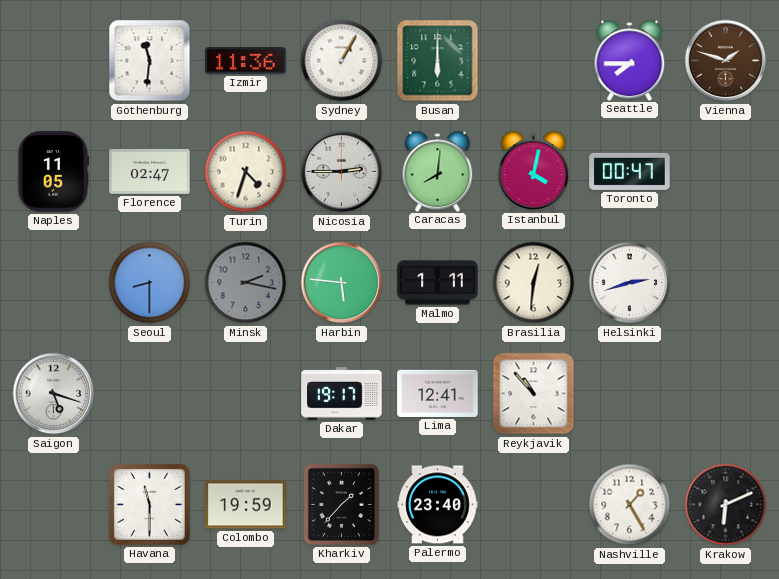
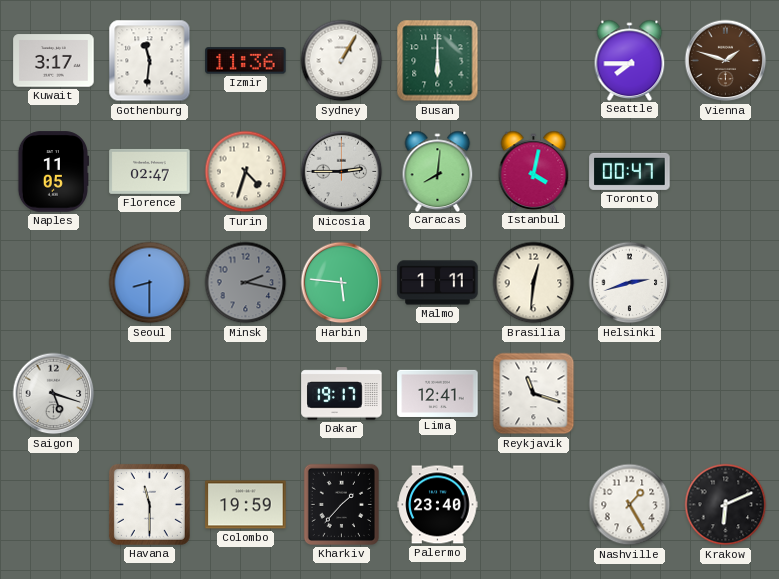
Kuwait: none -> 3:17
Reykjavik: 10:53 -> 11:18
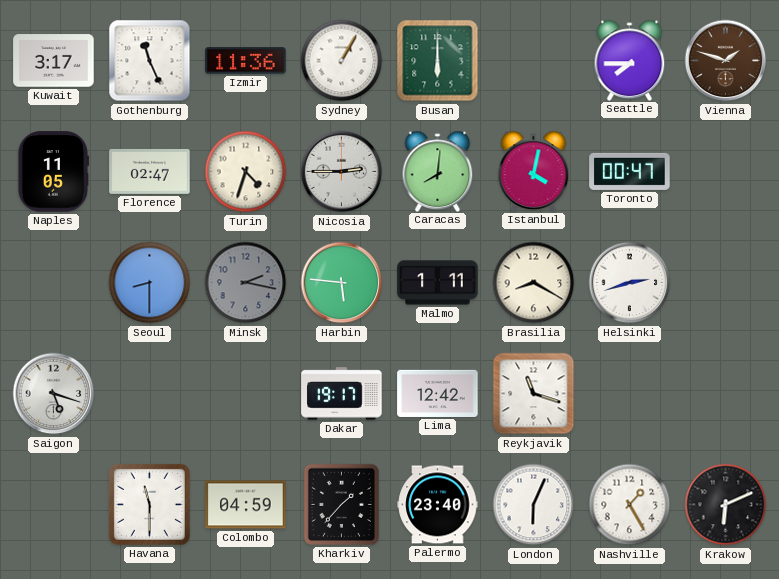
Gothenburg: 11:31 -> 11:26
Brasilia: 12:31 -> 8:20
Lima: 12:41 -> 12:42
Colombo: 19:59 -> 04:59
London: none -> 6:04
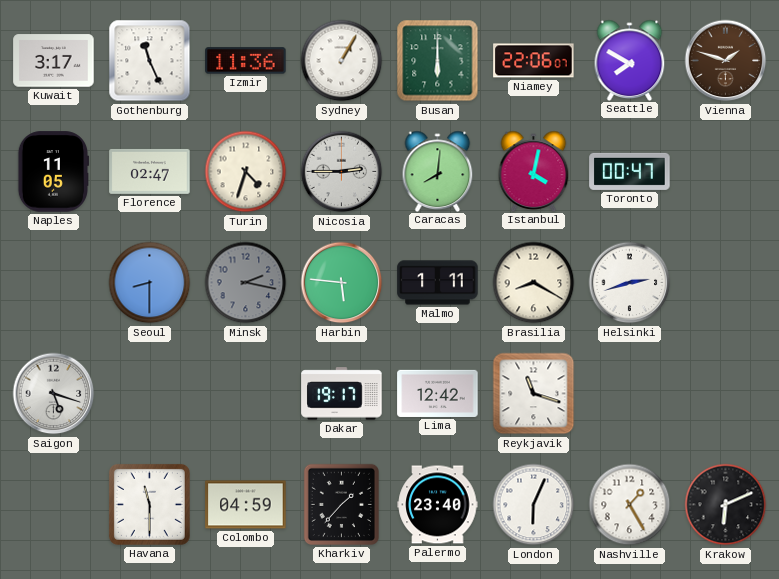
Niamey: none -> 22:06
Seattle: 7:45 -> 7:50
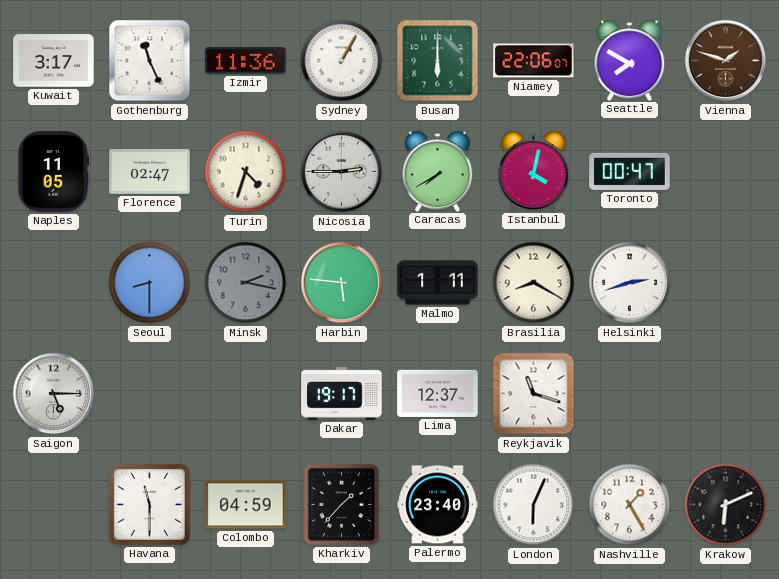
Caracas: 8:01 -> 7:40
Saigon: 5:18 -> 5:15
Lima: 12:42 -> 12:37
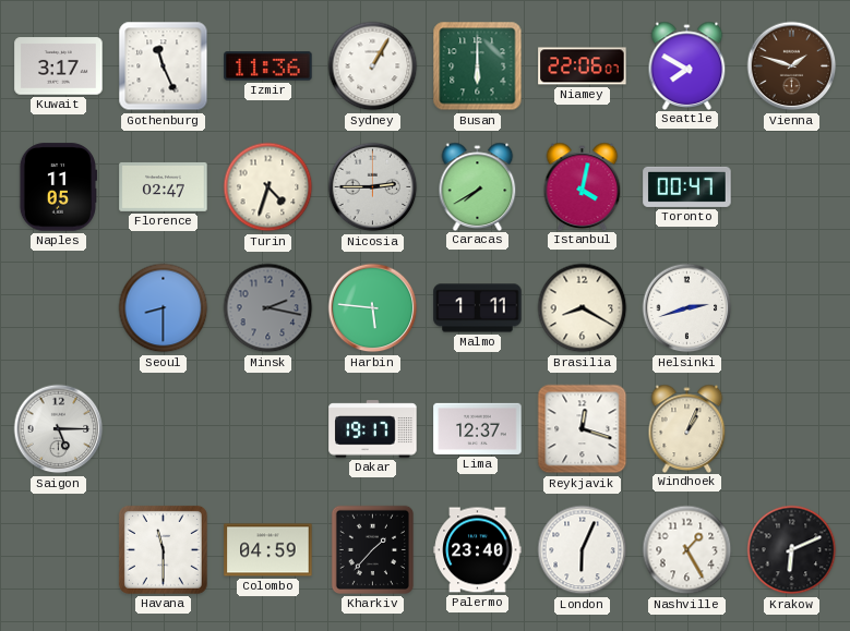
Reykjavik: 11:18 -> 12:18
Windhoek: none -> 1:04
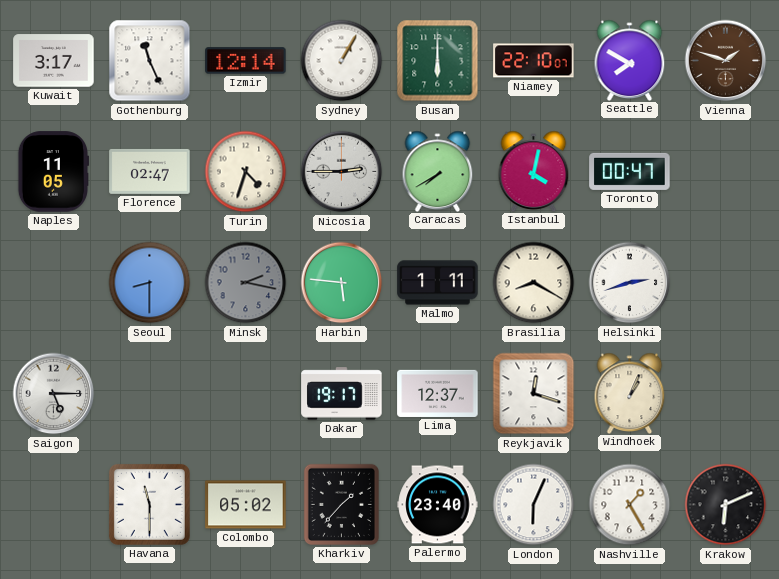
Izmir: 11:36 -> 12:14
Niamey: 22:06 -> 22:10
Colombo: 04:59 -> 05:02
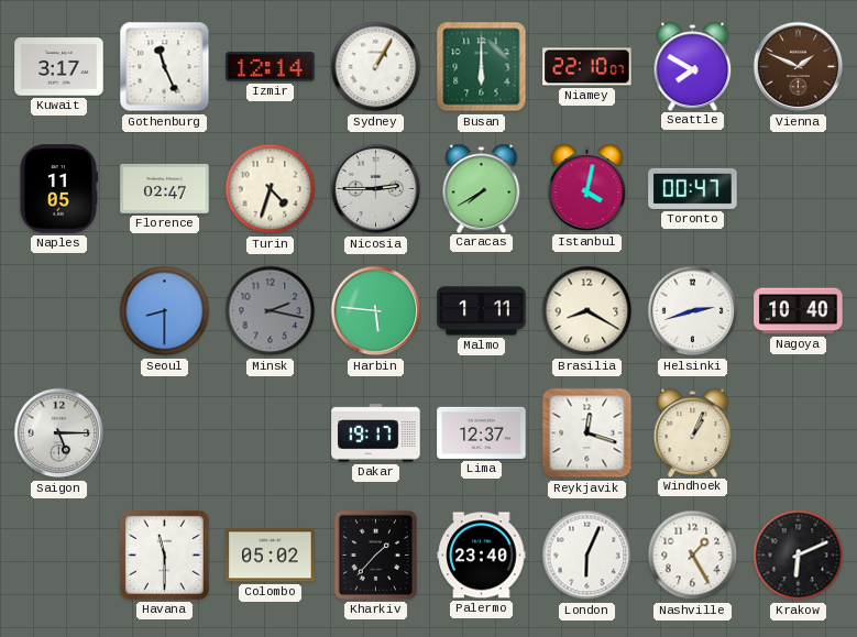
Vienna: 1:48 -> 1:49
Nagoya: none -> 10:40
